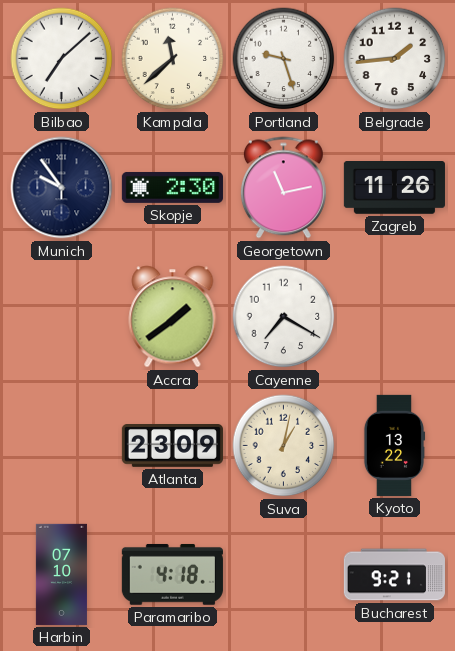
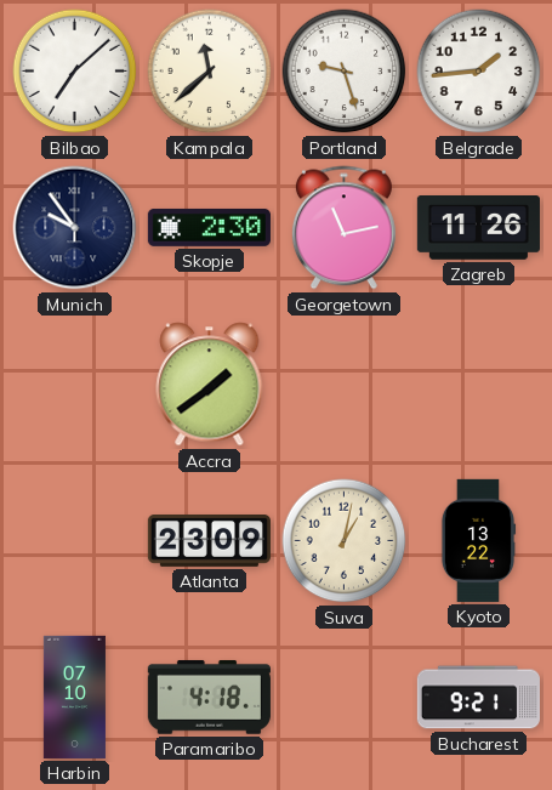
Cayenne: 7:20 -> none
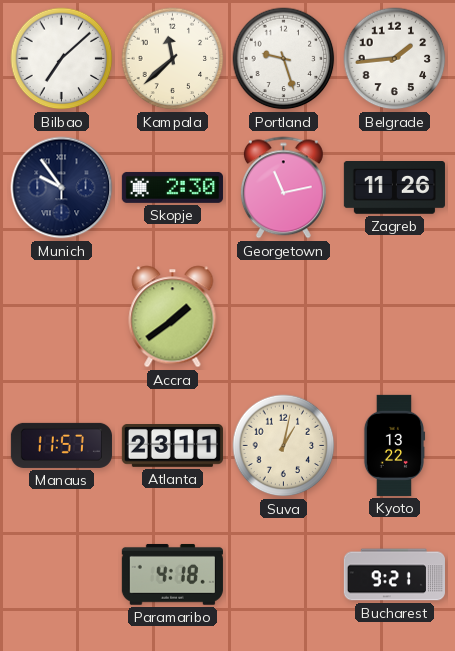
Manaus: none -> 11:57
Atlanta: 23:09 -> 23:11
Harbin: 07:10 -> none
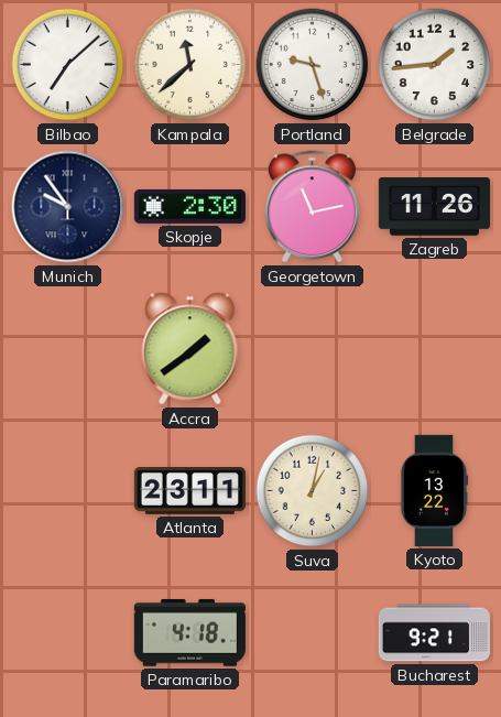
Manaus: 11:57 -> none
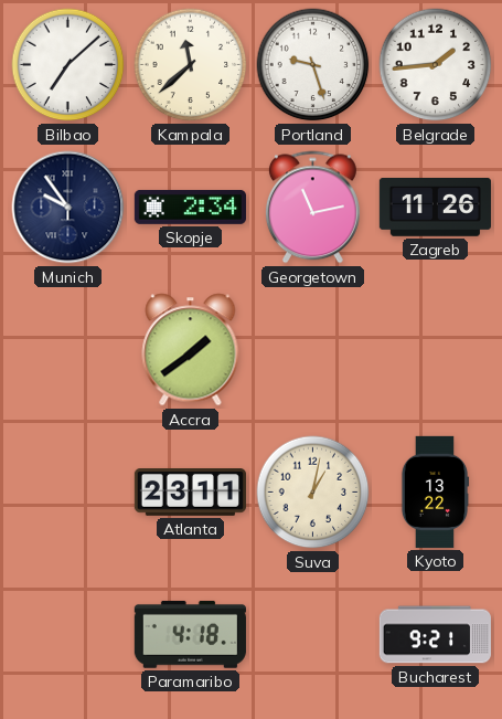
Skopje: 2:30 -> 2:34
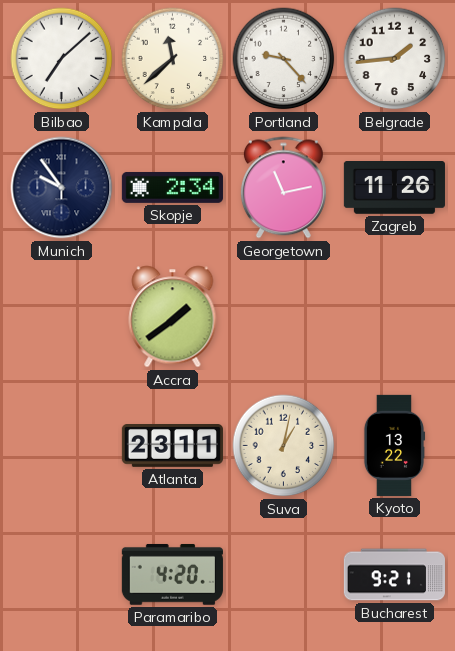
Portland: 9:27 -> 9:23
Paramaribo: 4:18 -> 4:20
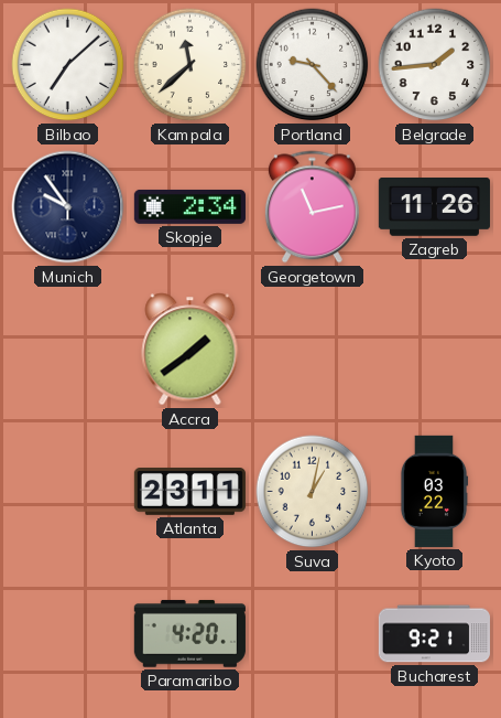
Kyoto: 13:22 -> 03:22
